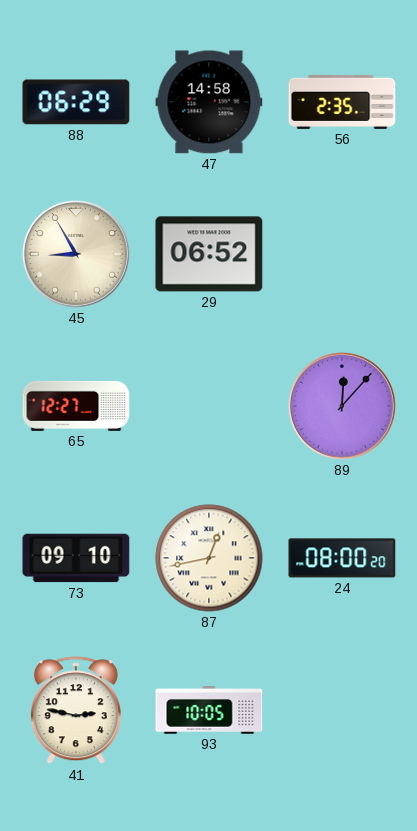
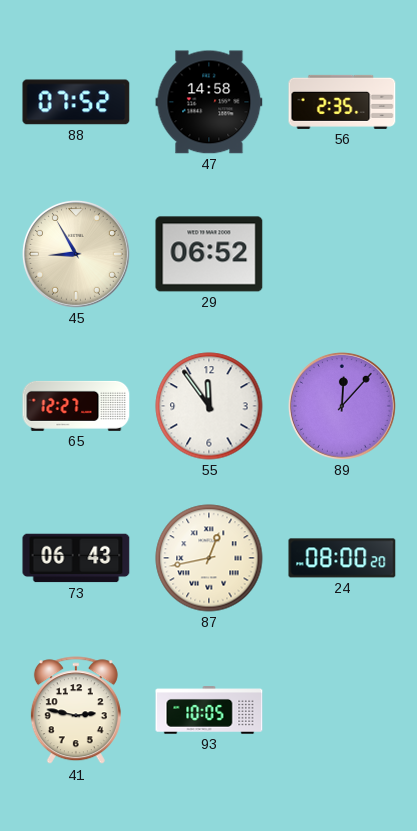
88: 06:29 -> 07:52
55: none -> 11:54
73: 09:10 -> 06:43
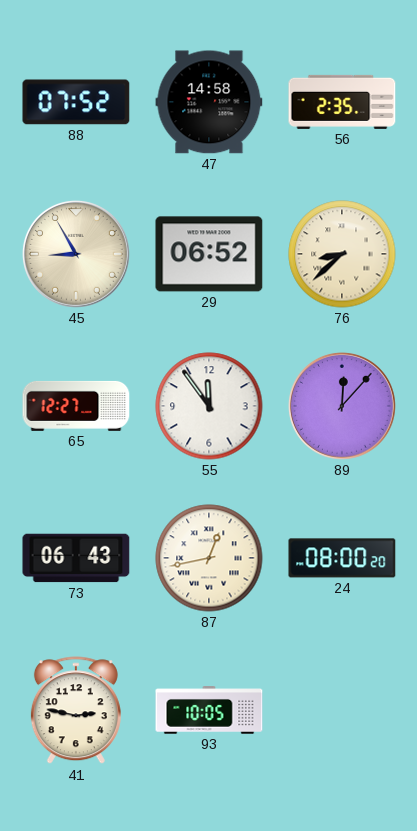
76: none -> 8:38
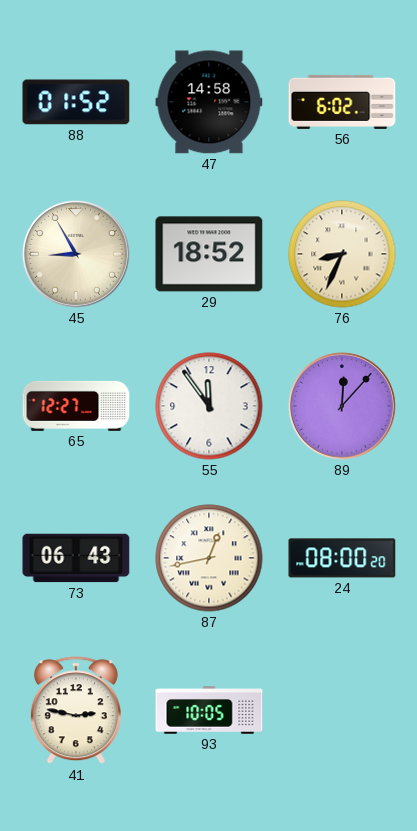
88: 07:52 -> 01:52
56: 2:35 -> 6:02
29: 06:52 -> 18:52
76: 8:38 -> 8:34
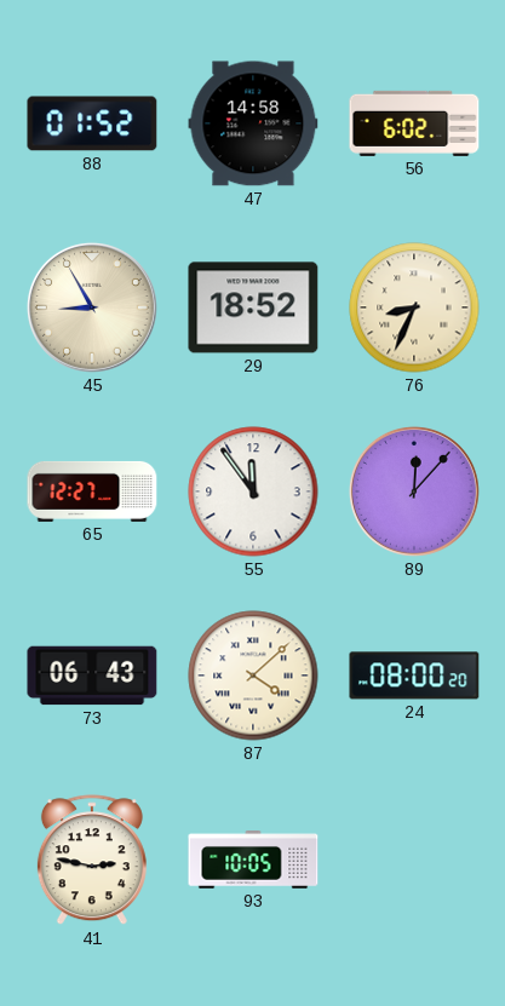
87: 12:43 -> 4:08
